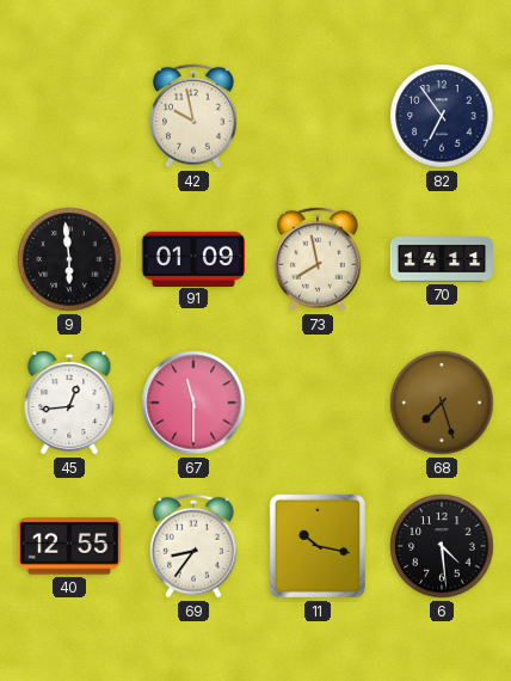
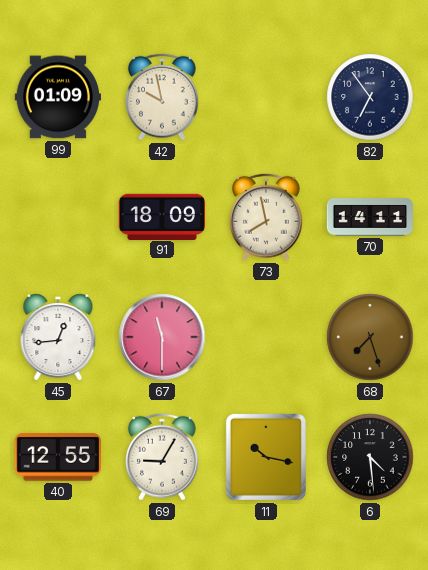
99: none -> 01:09
9: 5:59 -> none
91: 01:09 -> 18:09
69: 8:36 -> 9:05
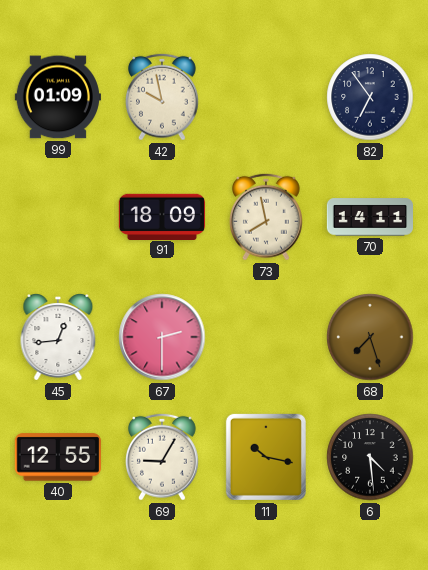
67: 11:30 -> 2:30
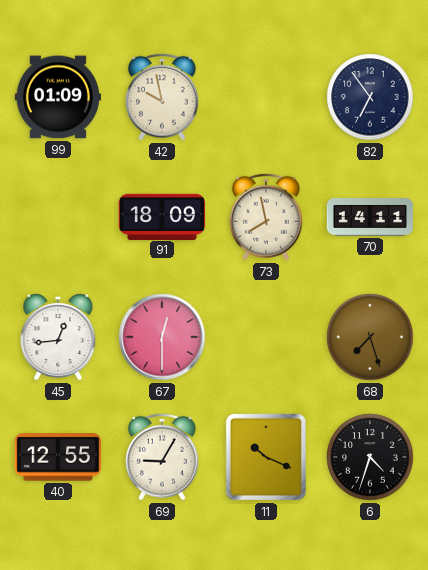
67: 2:30 -> 12:30
11: 10:17 -> 10:19
6: 4:29 -> 4:33
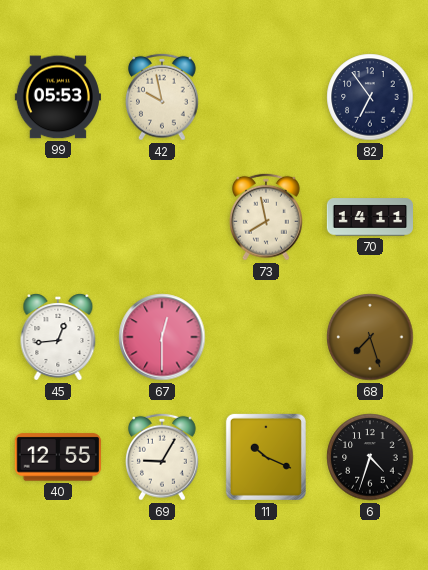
99: 01:09 -> 05:53
91: 18:09 -> none
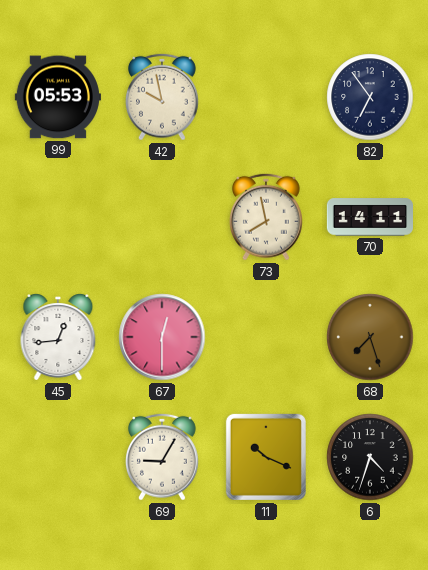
40: 12:55 -> none
